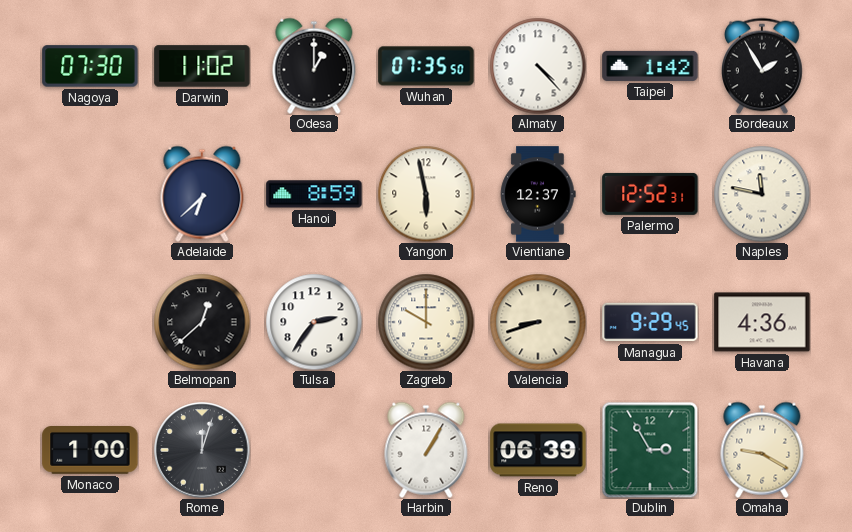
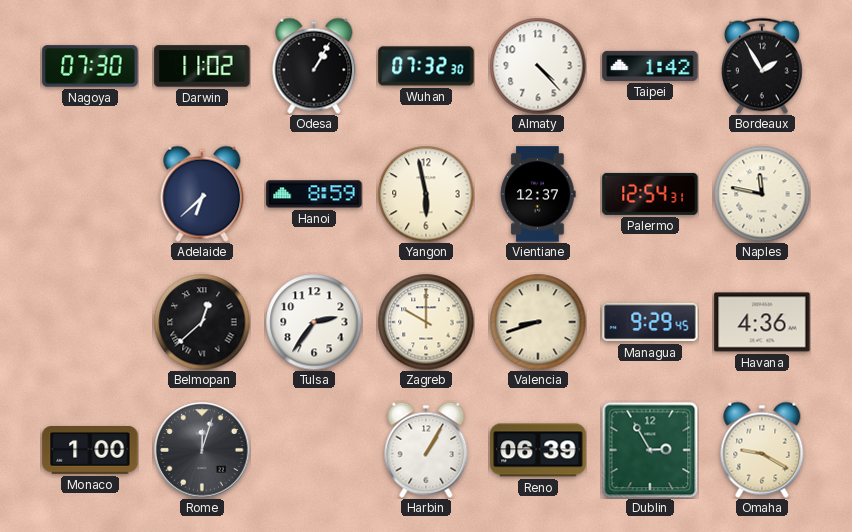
Odesa: 1:00 -> 1:05
Wuhan: 07:35 -> 07:32
Palermo: 12:52 -> 12:54
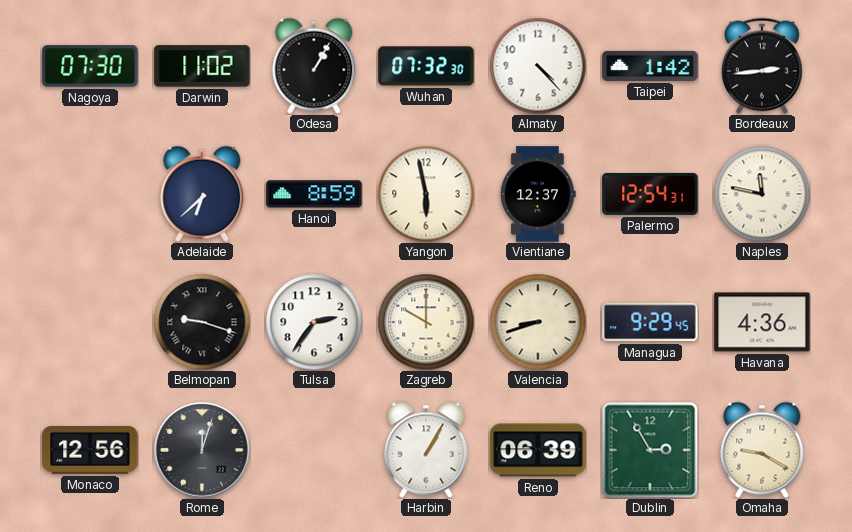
Bordeaux: 1:55 -> 2:44
Belmopan: 12:38 -> 9:18
Monaco: 1:00 -> 12:56
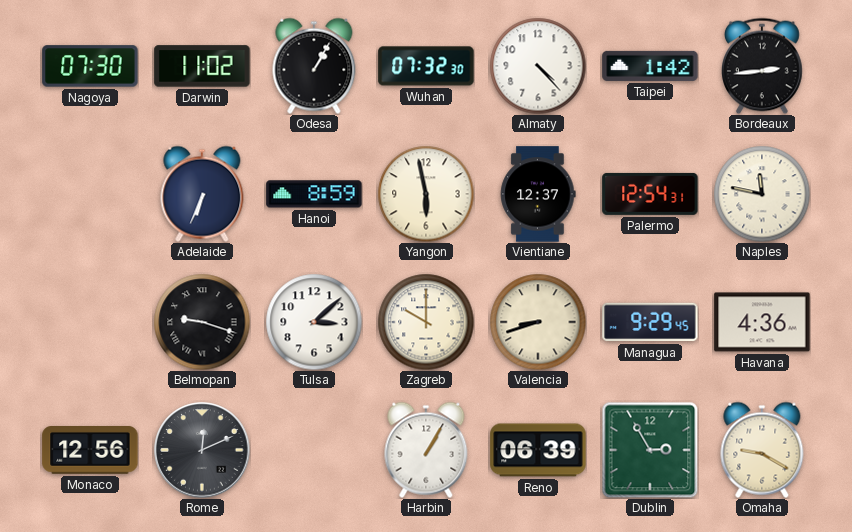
Adelaide: 6:38 -> 6:34
Tulsa: 2:36 -> 3:08
Rome: 12:03 -> 12:11
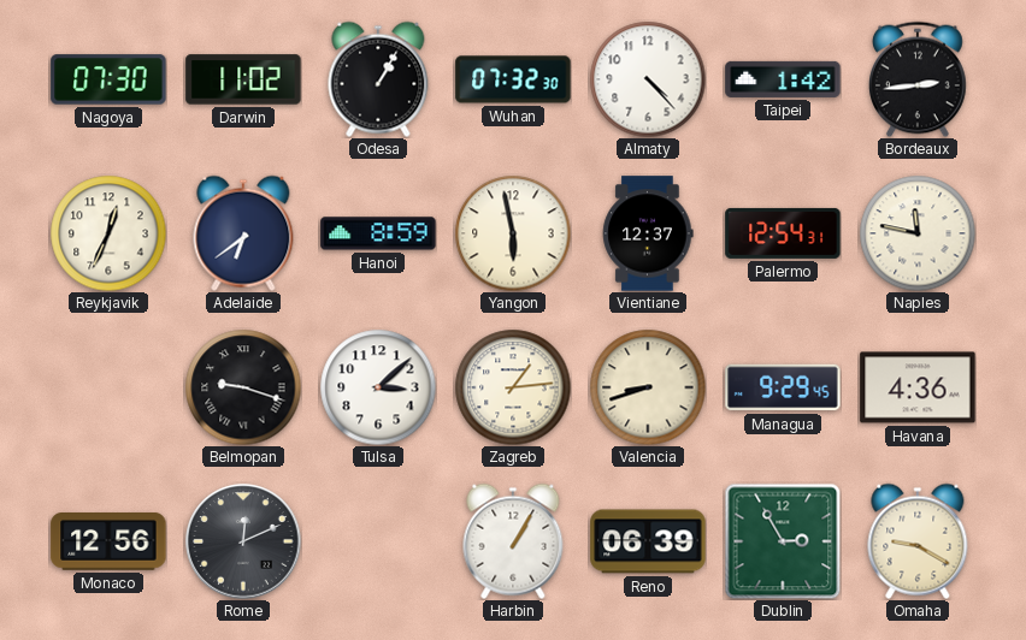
Reykjavik: none -> 12:34
Adelaide: 6:34 -> 6:39
Zagreb: 10:00 -> 1:14
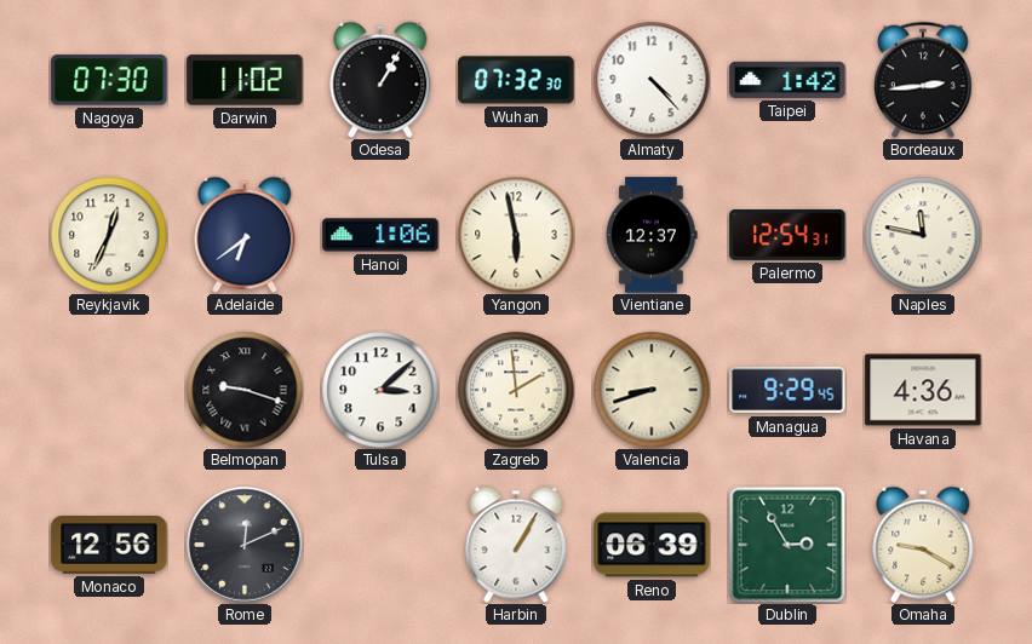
Hanoi: 8:59 -> 1:06
Zagreb: 1:14 -> 1:59
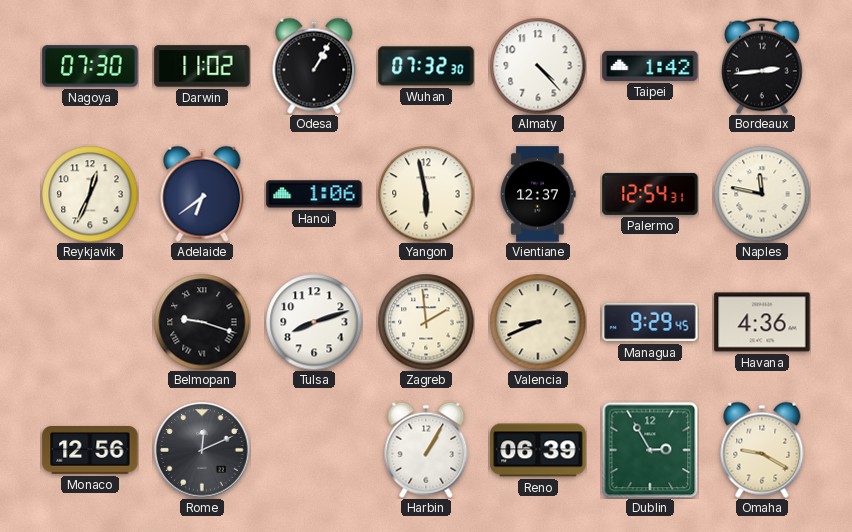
Tulsa: 3:08 -> 8:12
Valencia: 8:42 -> 8:41
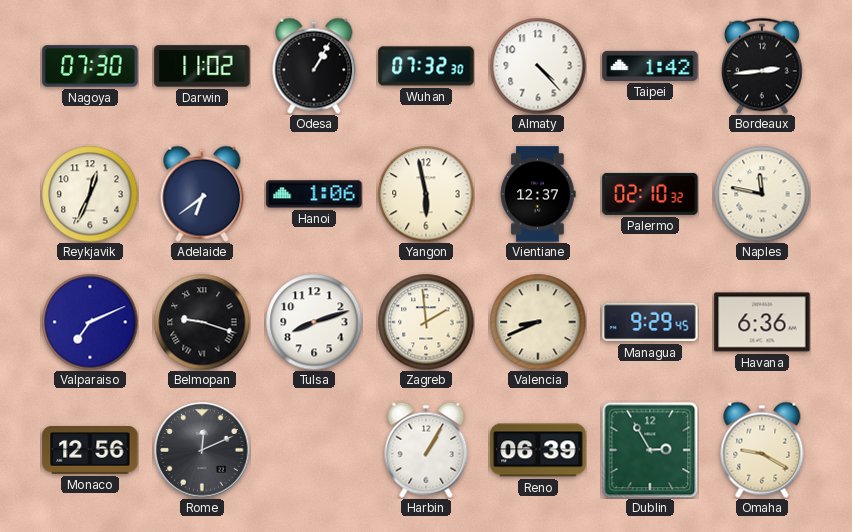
Palermo: 12:54 -> 02:10
Valparaiso: none -> 7:11
Havana: 4:36 -> 6:36
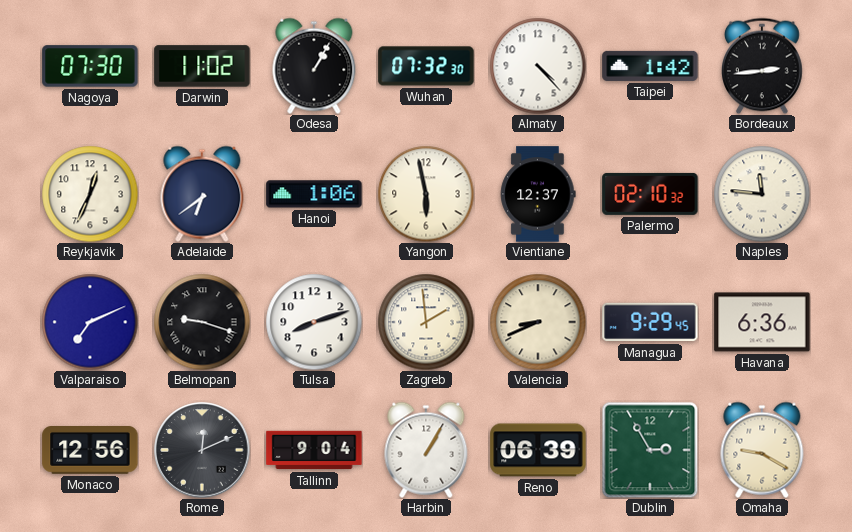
Naples: 11:47 -> 11:46
Tallinn: none -> 9:04
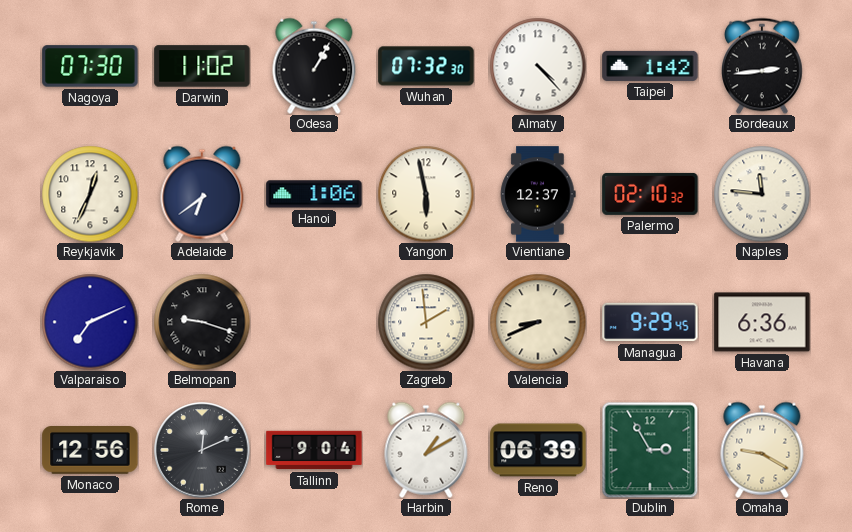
Tulsa: 8:12 -> none
Harbin: 1:05 -> 1:10
